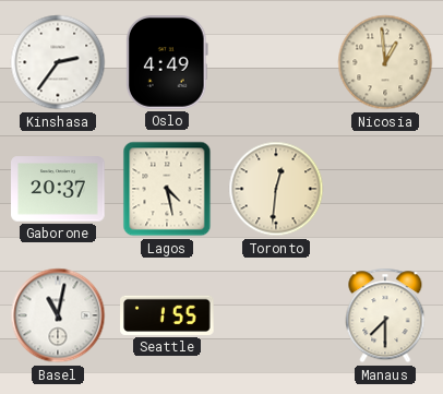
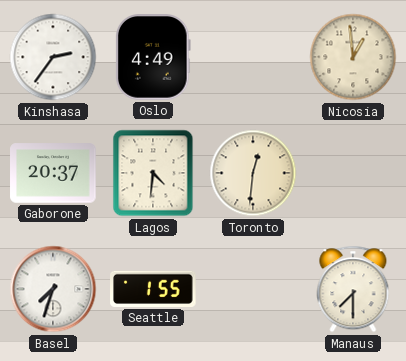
Lagos: 4:28 -> 4:31
Basel: 11:02 -> 7:33
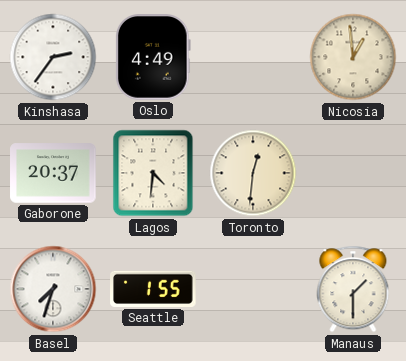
Manaus: 7:30 -> 1:30
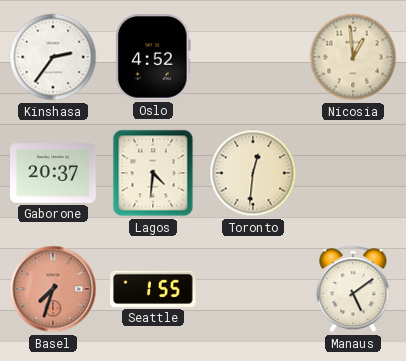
Oslo: 4:49 -> 4:52
Basel dial: white -> salmon
Manaus: 1:30 -> 5:09
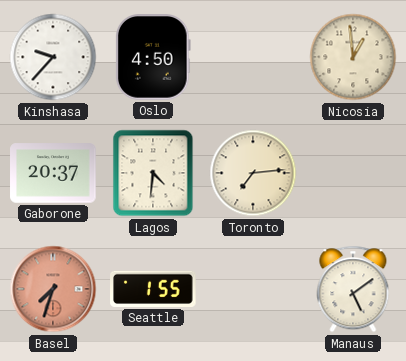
Kinshasa: 2:36 -> 9:37
Oslo: 4:52 -> 4:50
Toronto: 12:31 -> 7:14
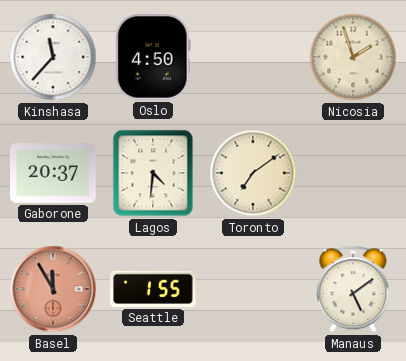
Kinshasa: 9:37 -> 11:37
Nicosia: 12:59 -> 1:57
Toronto: 7:14 -> 7:09
Basel: 7:33 -> 11:55
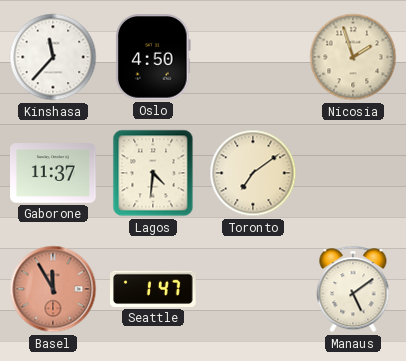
Gaborone: 20:37 -> 11:37
Seattle: 1:55 -> 1:47
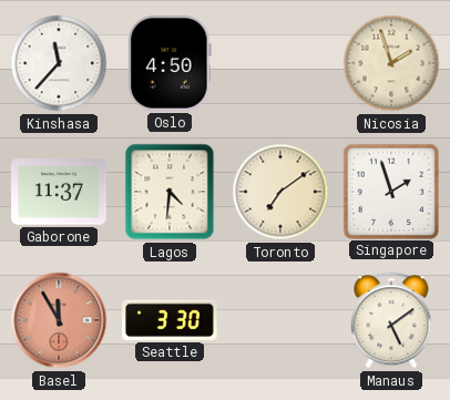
Singapore: none -> 1:57
Seattle: 1:47 -> 3:30
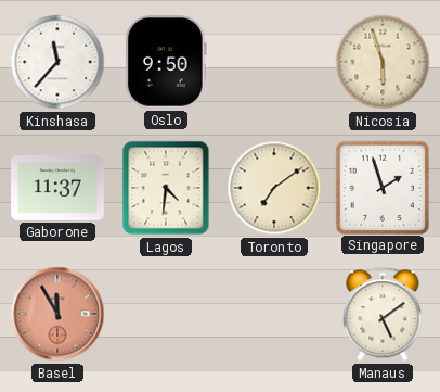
Oslo: 4:50 -> 9:50
Nicosia: 1:57 -> 5:57
Seattle: 3:30 -> none
